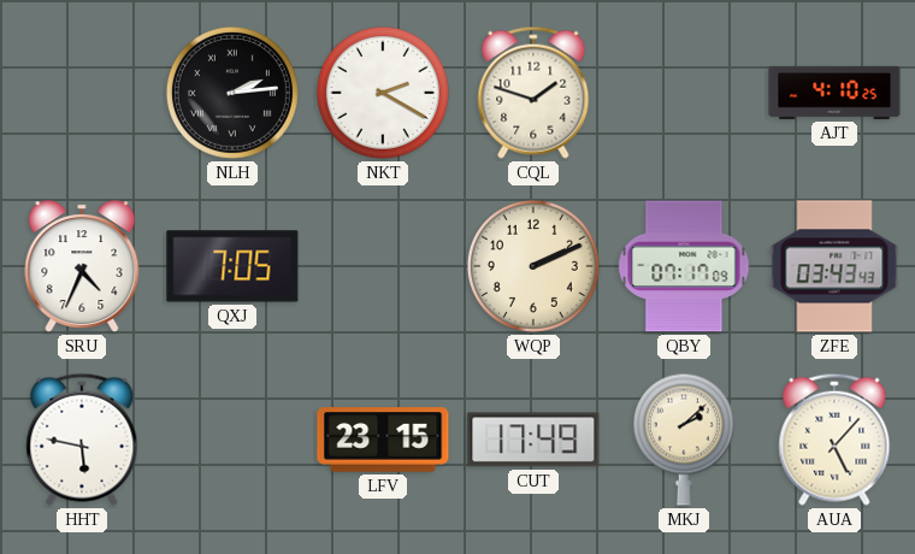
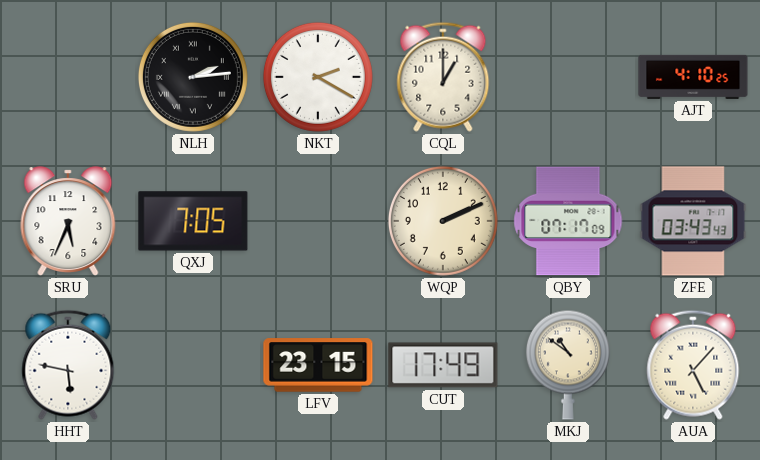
CQL: 1:48 -> 1:00
SRU: 4:34 -> 5:34
MKJ: 2:08 -> 10:51
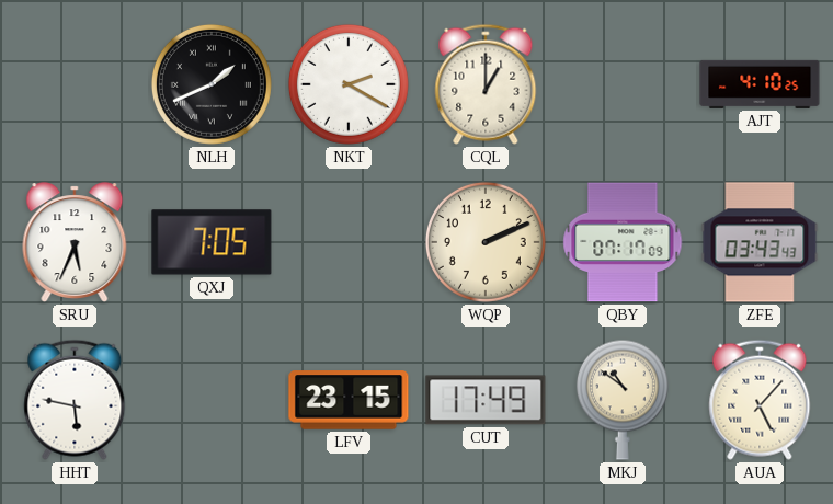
NLH: 2:14 -> 1:41
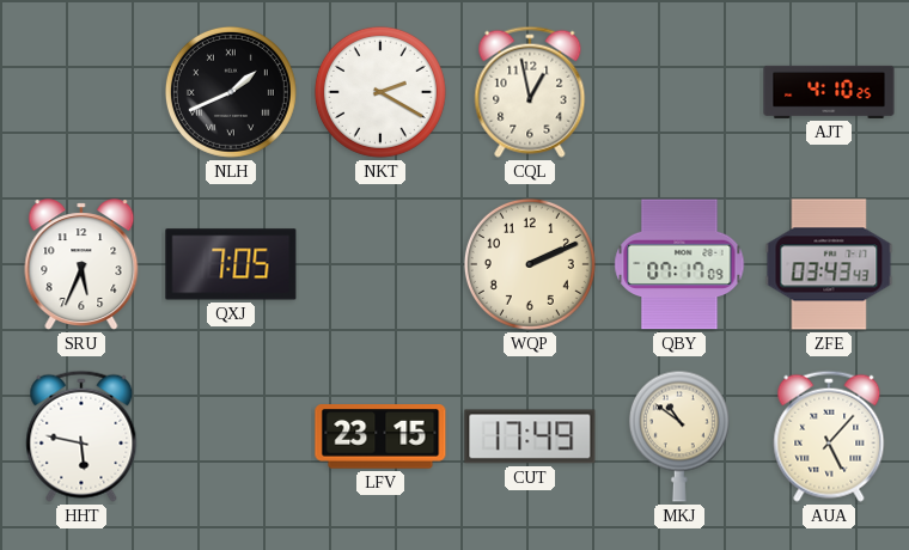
CQL: 1:00 -> 12:58
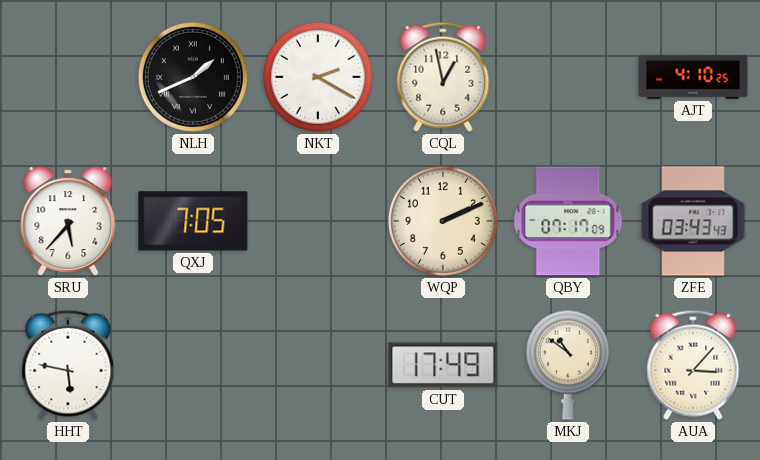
SRU: 5:34 -> 5:37
LFV: 23:15 -> none
AUA: 5:07 -> 3:07
